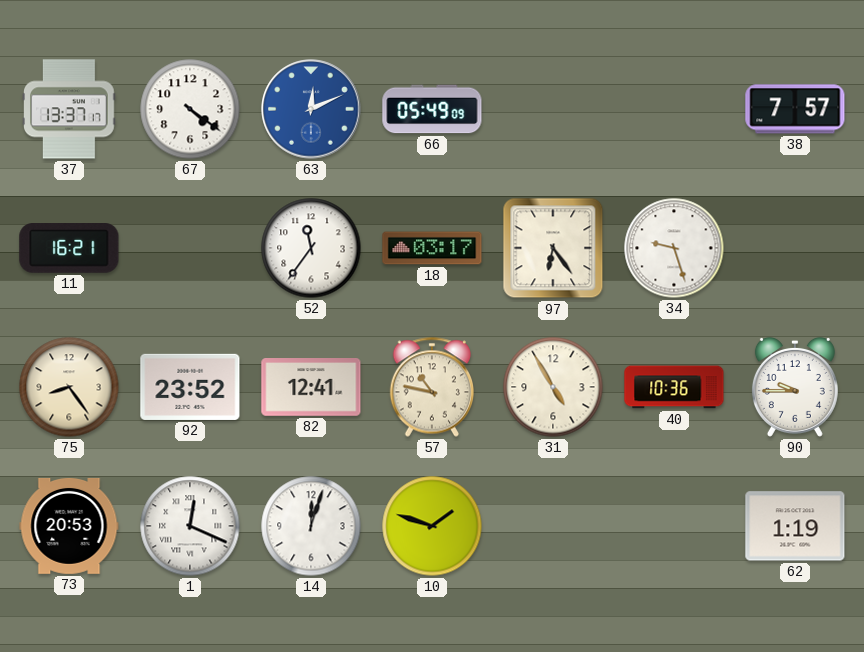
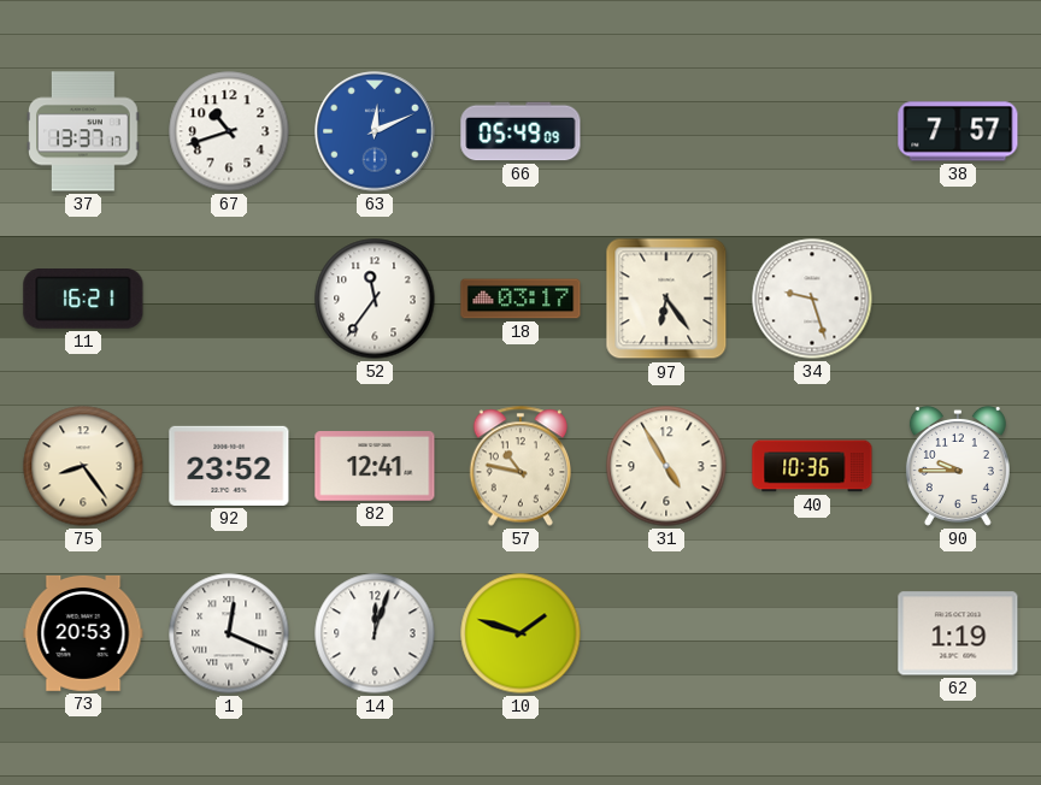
67: 4:21 -> 10:42
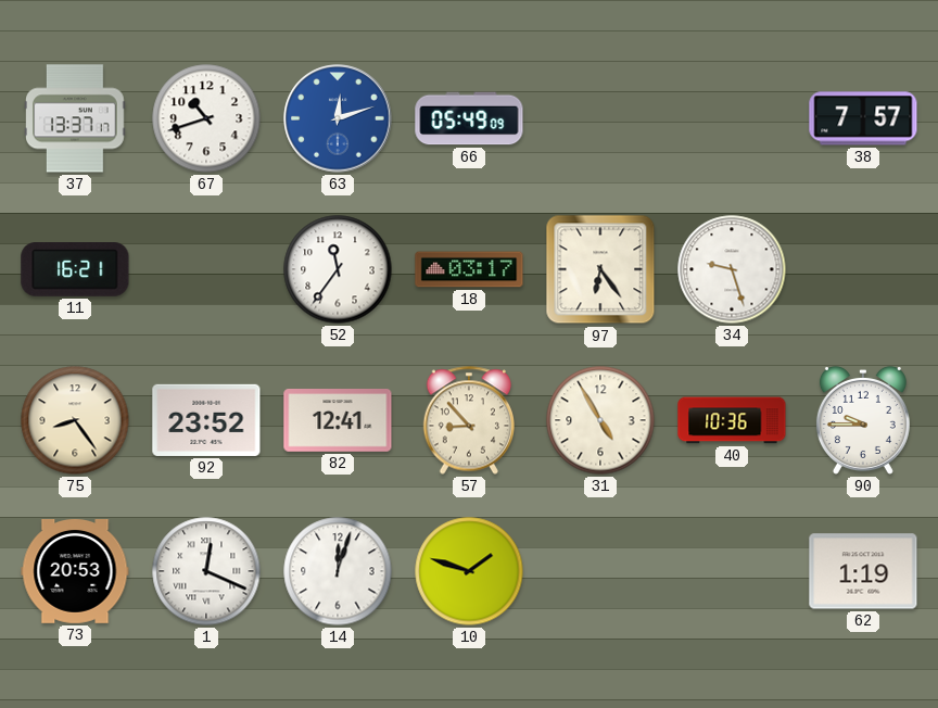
63: 12:11 -> 12:12
57: 10:47 -> 8:53
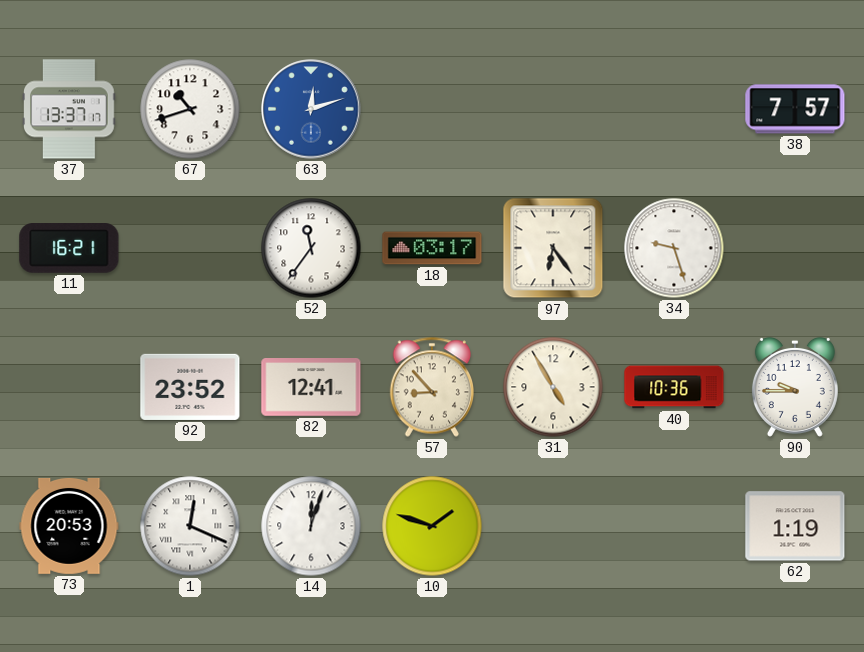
66: 05:49 -> none
75: 8:24 -> none
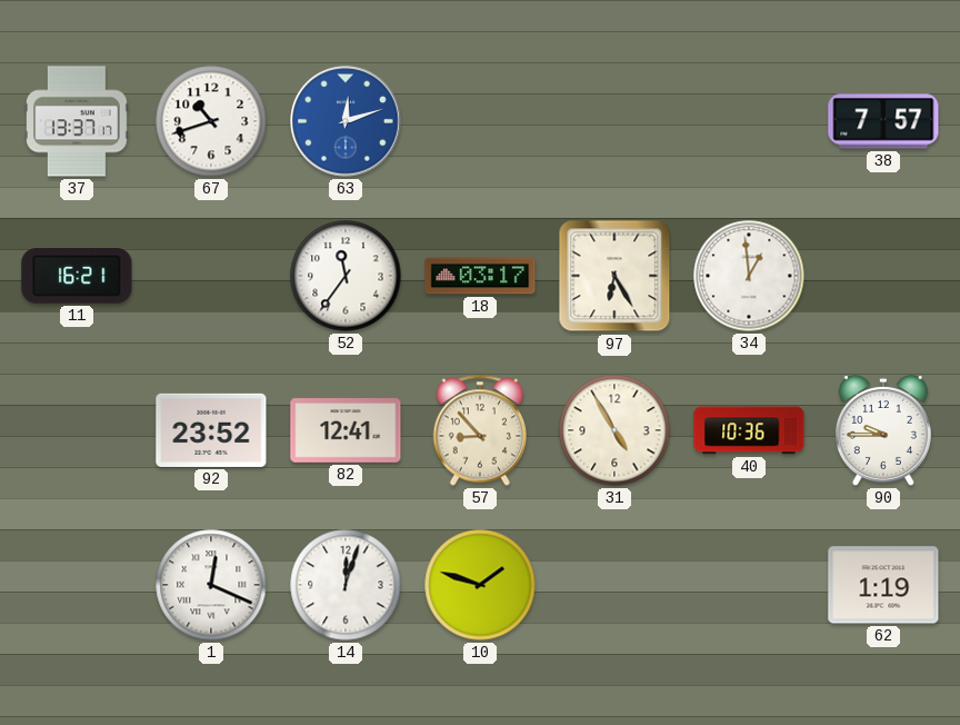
97: 6:24 -> 6:25
34: 9:27 -> 12:59
73: 20:53 -> none
